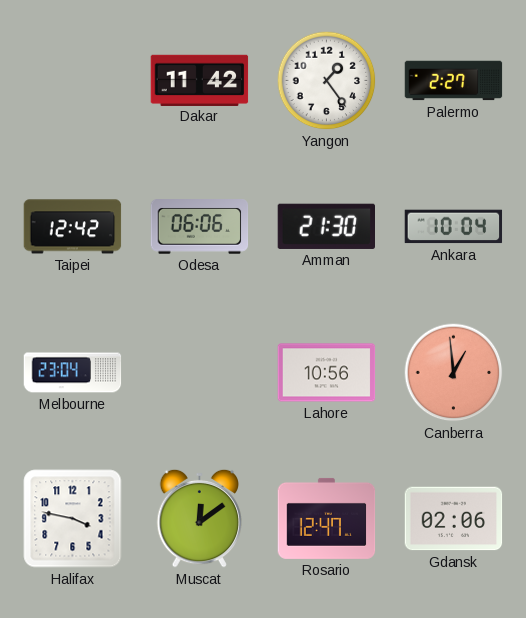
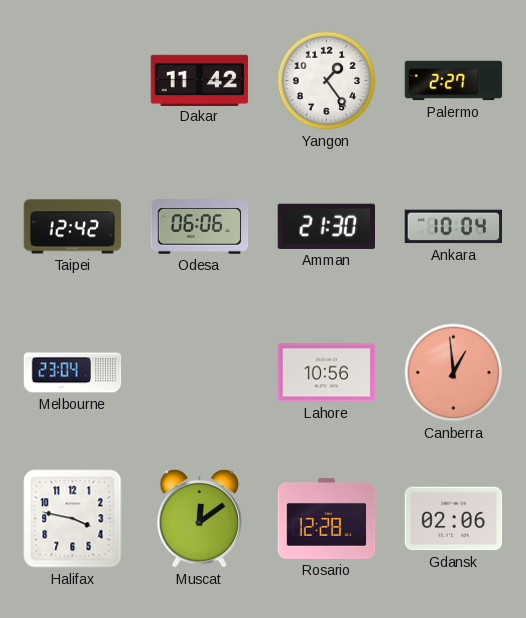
Rosario: 12:47 -> 12:28
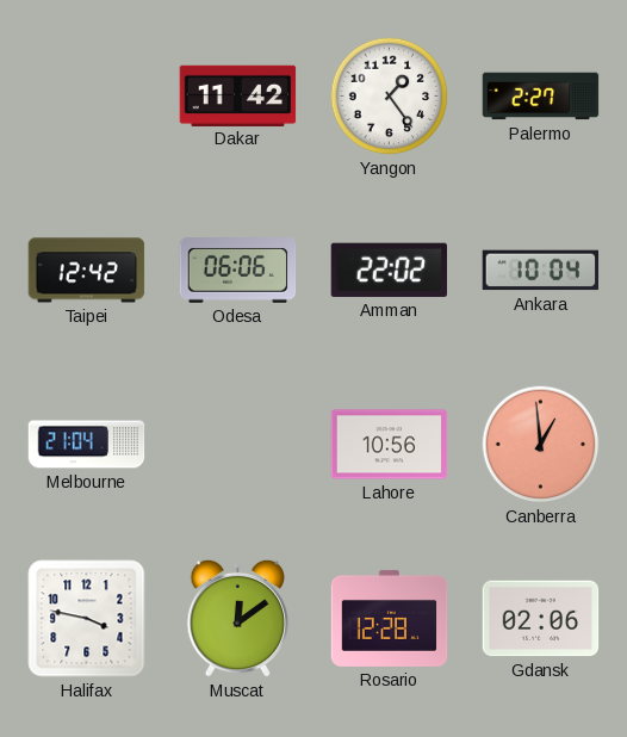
Amman: 21:30 -> 22:02
Melbourne: 23:04 -> 21:04
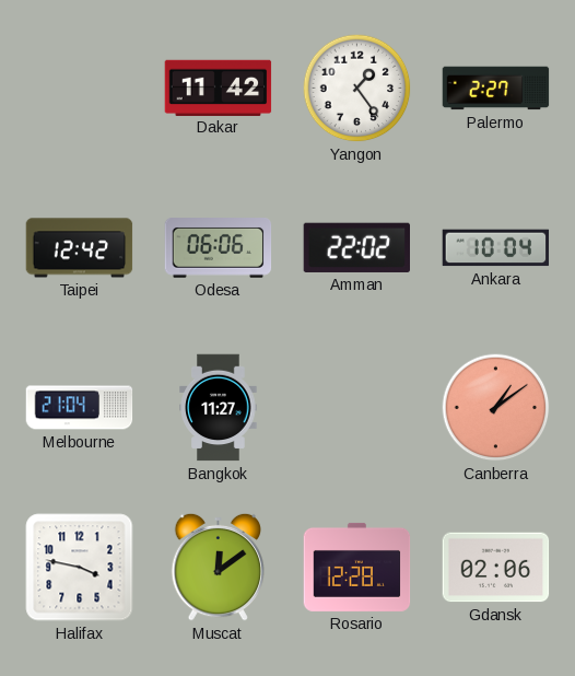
Bangkok: none -> 11:27
Lahore: 10:56 -> none
Canberra: 12:59 -> 1:09
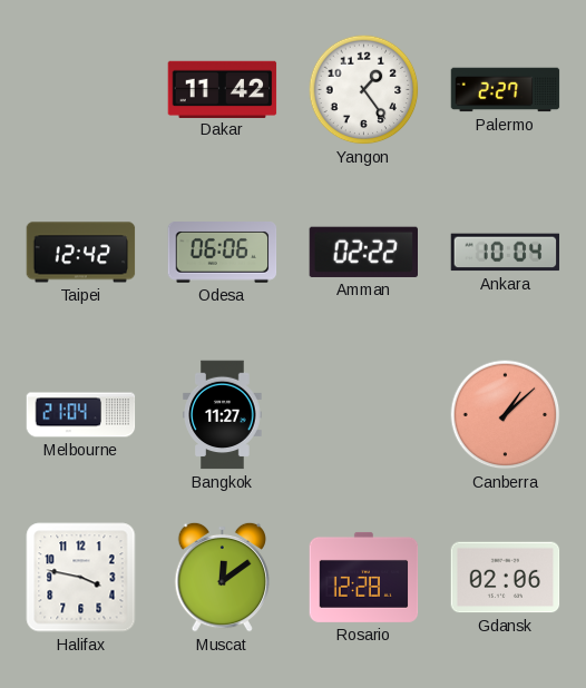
Amman: 22:02 -> 02:22
Canberra: 1:09 -> 1:08
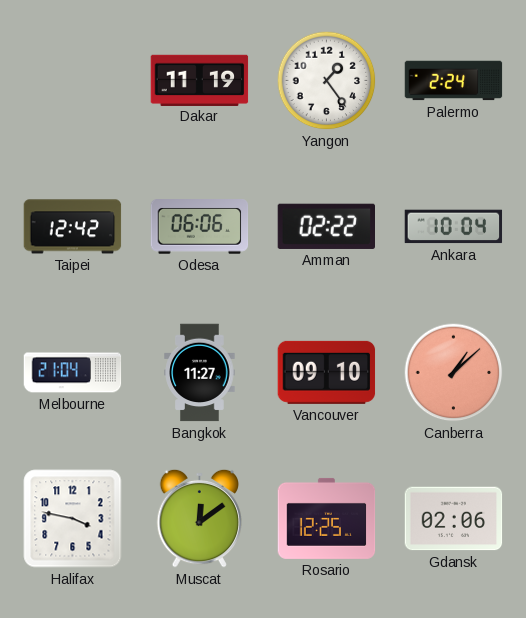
Dakar: 11:42 -> 11:19
Palermo: 2:27 -> 2:24
Vancouver: none -> 09:10
Rosario: 12:28 -> 12:25
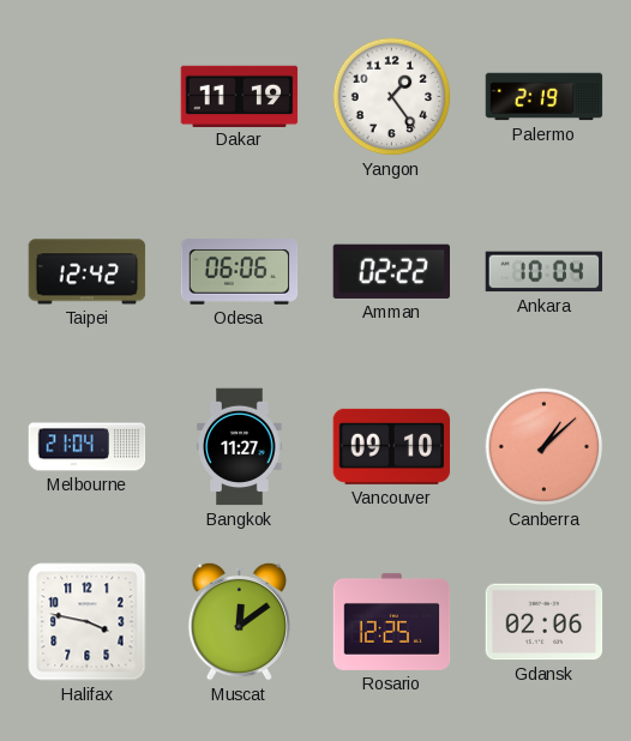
Palermo: 2:24 -> 2:19
